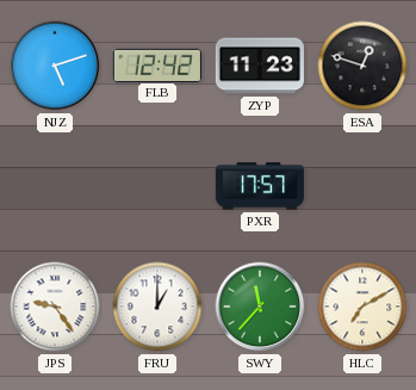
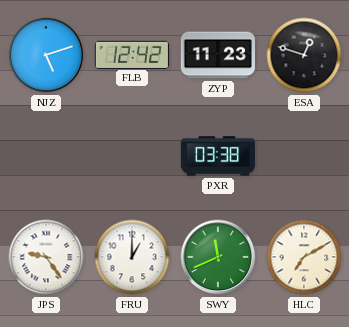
PXR: 17:57 -> 03:38
SWY: 11:37 -> 11:41
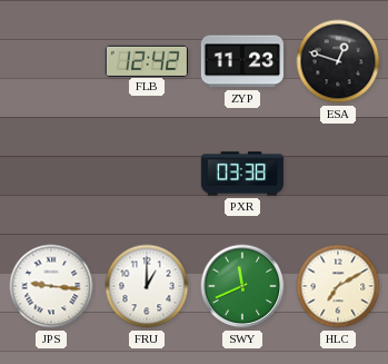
NJZ: 5:12 -> none
JPS: 9:24 -> 9:16
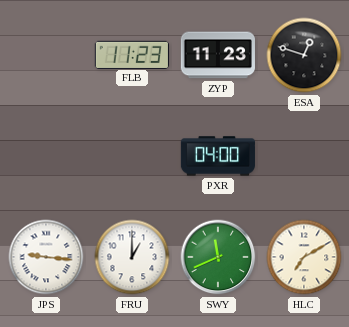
FLB: 12:42 -> 11:23
PXR: 03:38 -> 04:00
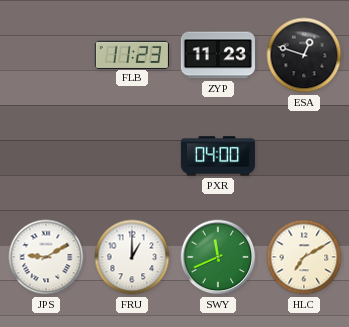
JPS: 9:16 -> 9:10
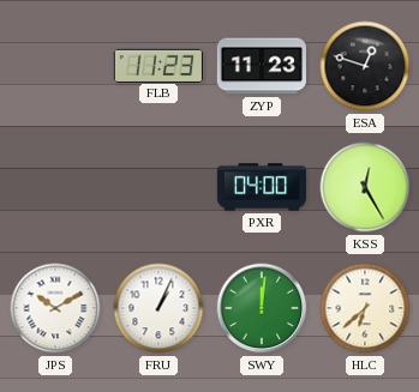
KSS: none -> 12:25
JPS: 9:10 -> 10:10
FRU: 1:00 -> 1:04
SWY: 11:41 -> 12:01
HLC: 7:10 -> 6:38
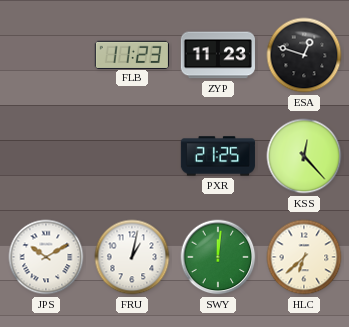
PXR: 04:00 -> 21:25
KSS: 12:25 -> 12:23
FRU: 1:04 -> 1:02
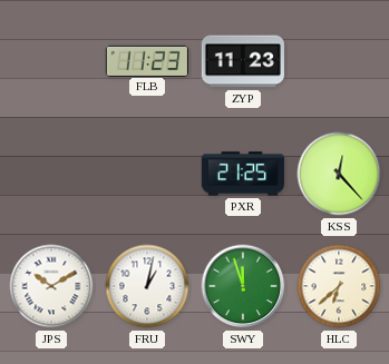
ESA: 12:48 -> none
SWY: 12:01 -> 11:57
